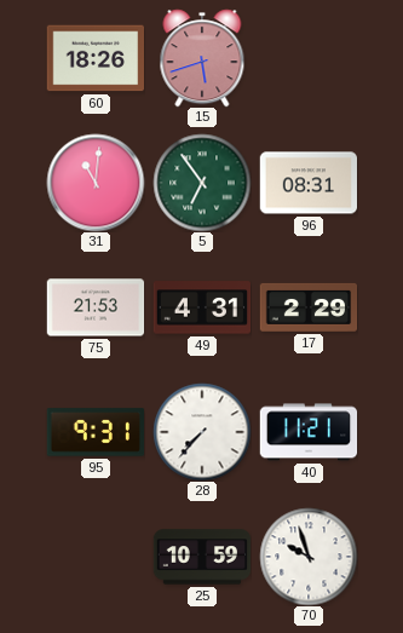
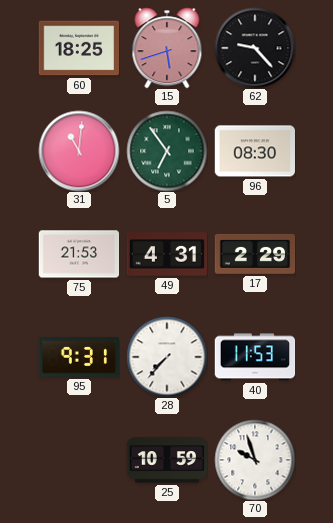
60: 18:26 -> 18:25
62: none -> 9:23
96: 08:31 -> 08:30
40: 11:21 -> 11:53
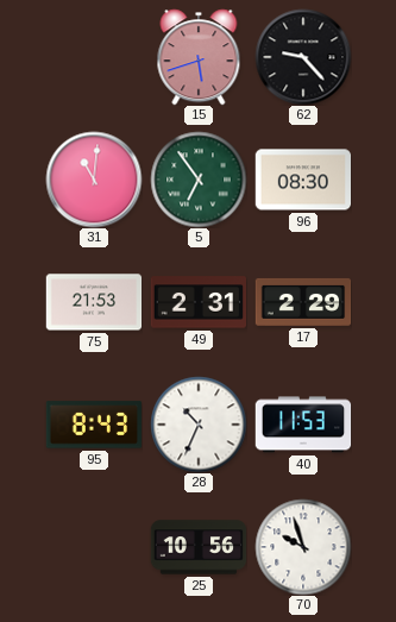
60: 18:25 -> none
49: 4:31 -> 2:31
95: 9:31 -> 8:43
28: 7:37 -> 10:34
25: 10:59 -> 10:56
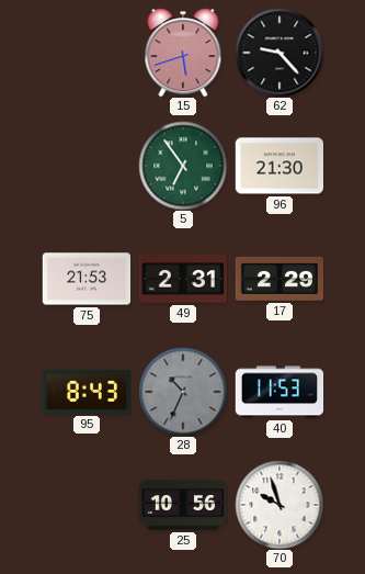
31: 11:01 -> none
96: 08:30 -> 21:30
28 dial: white -> grey
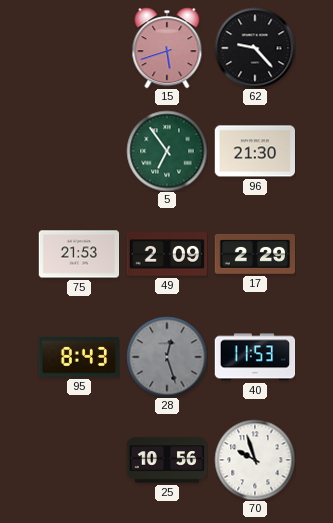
49: 2:31 -> 2:09
28: 10:34 -> 12:27
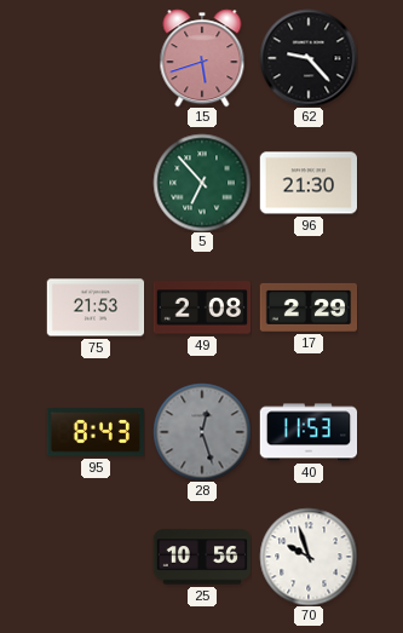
5: 6:54 -> 6:53
49: 2:09 -> 2:08
